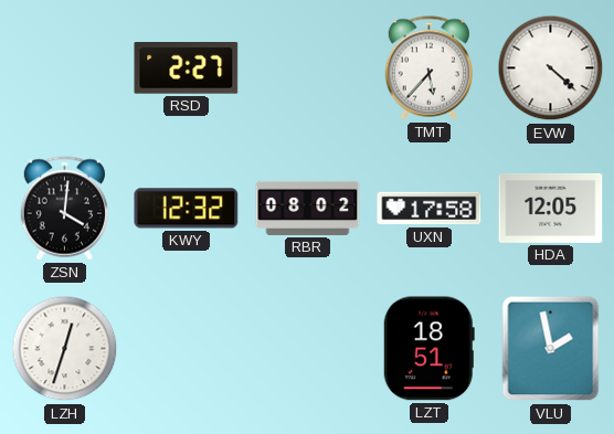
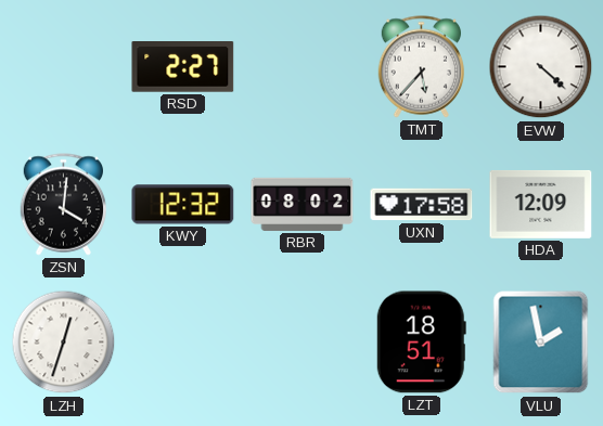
HDA: 12:05 -> 12:09
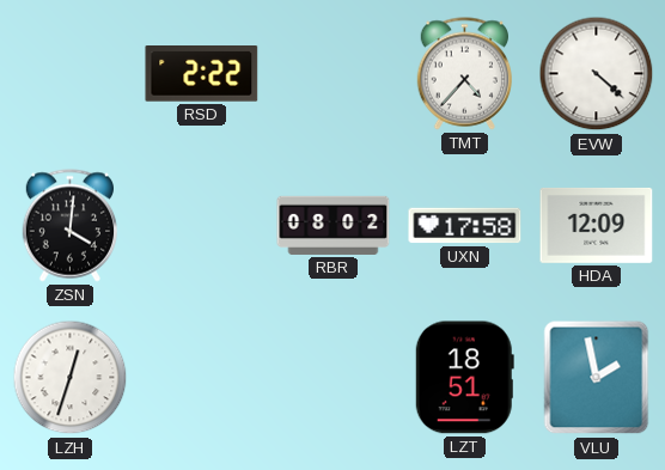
RSD: 2:27 -> 2:22
TMT: 5:37 -> 4:37
KWY: 12:32 -> none
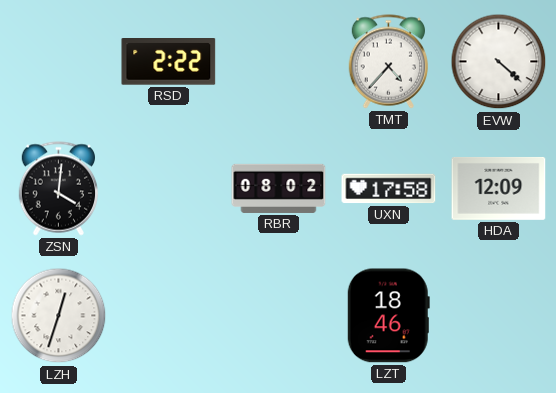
LZT: 18:51 -> 18:46
VLU: 1:58 -> none
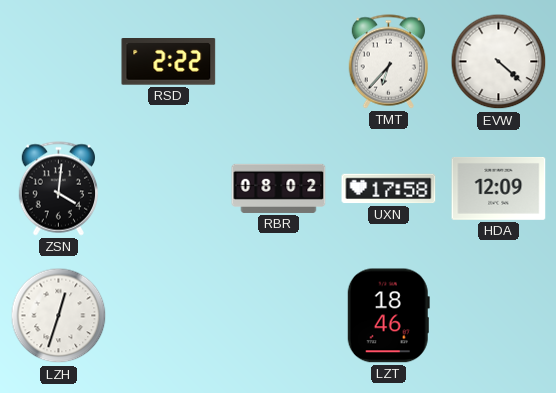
TMT: 4:37 -> 6:37
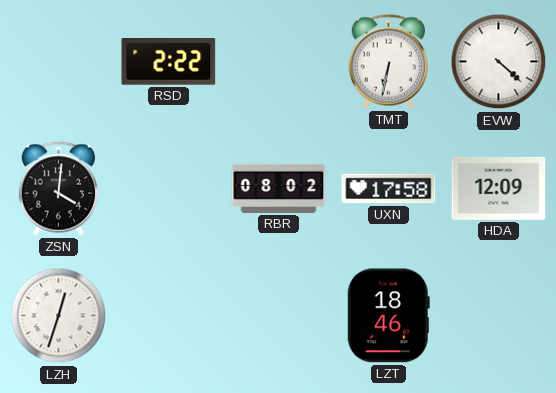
TMT: 6:37 -> 6:32
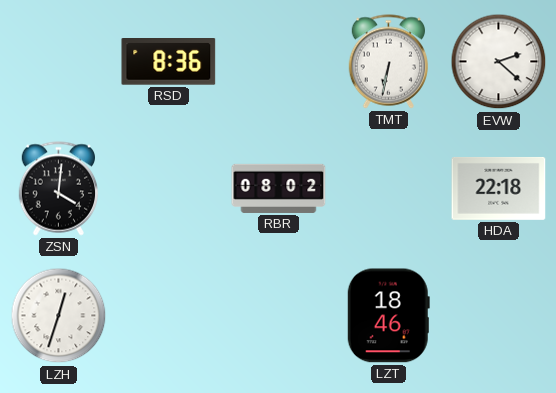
RSD: 2:22 -> 8:36
EVW: 4:22 -> 2:22
UXN: 17:58 -> none
HDA: 12:09 -> 22:18
